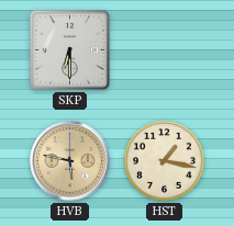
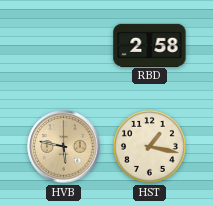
SKP: 6:30 -> none
RBD: none -> 2:58
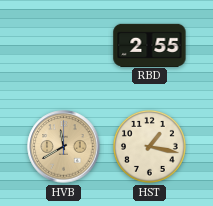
RBD: 2:58 -> 2:55
HVB: 5:47 -> 11:40
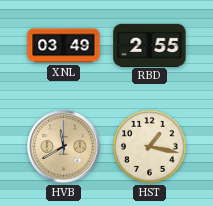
XNL: none -> 03:49
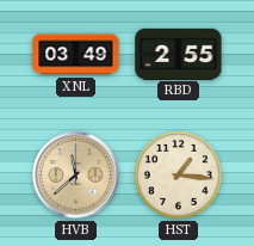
HVB: 11:40 -> 11:38
HST: 1:17 -> 1:16
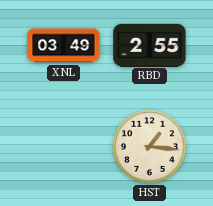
HVB: 11:38 -> none
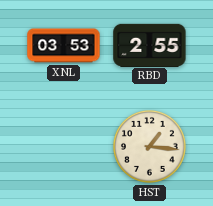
XNL: 03:49 -> 03:53
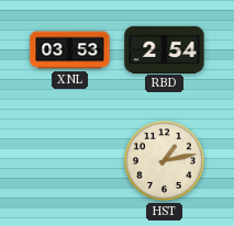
RBD: 2:55 -> 2:54
HST: 1:16 -> 1:13
